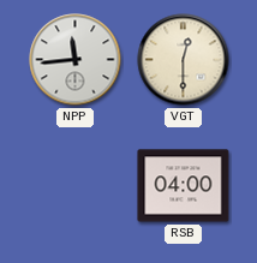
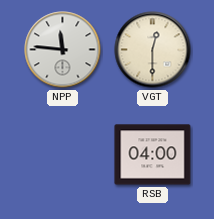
NPP: 11:44 -> 11:46
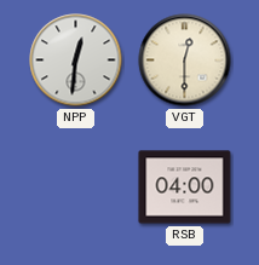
NPP: 11:46 -> 12:31
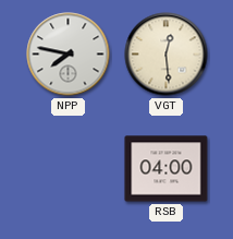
NPP: 12:31 -> 7:47
VGT: 12:30 -> 12:29
